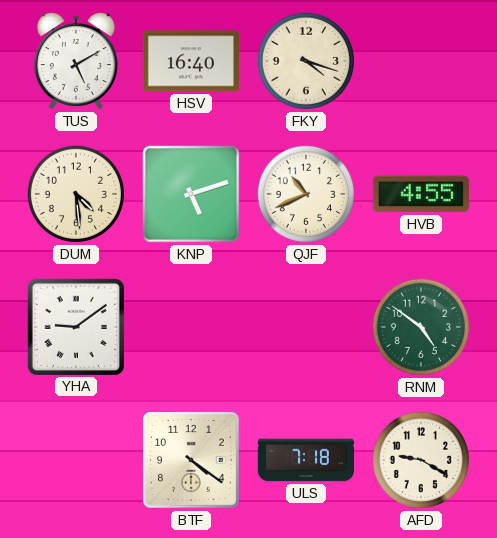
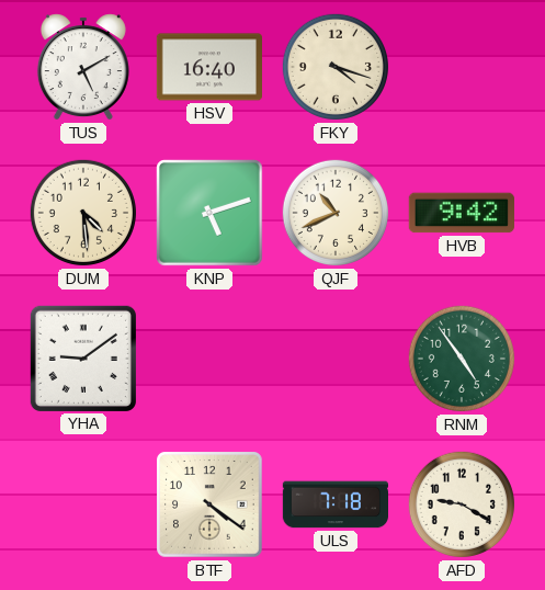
HVB: 4:55 -> 9:42
RNM: 4:51 -> 4:54
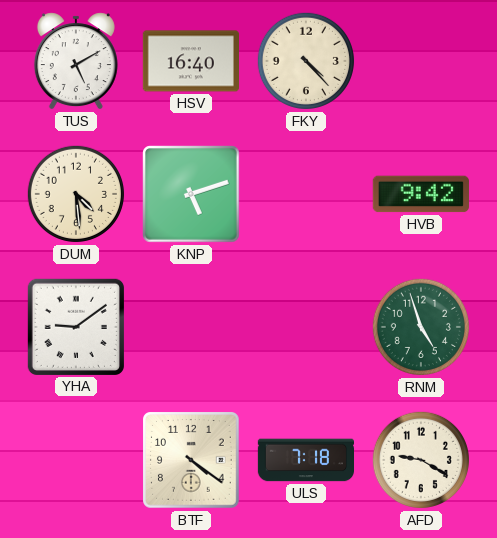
FKY: 4:18 -> 4:23
QJF: 10:41 -> none
RNM: 4:54 -> 4:57
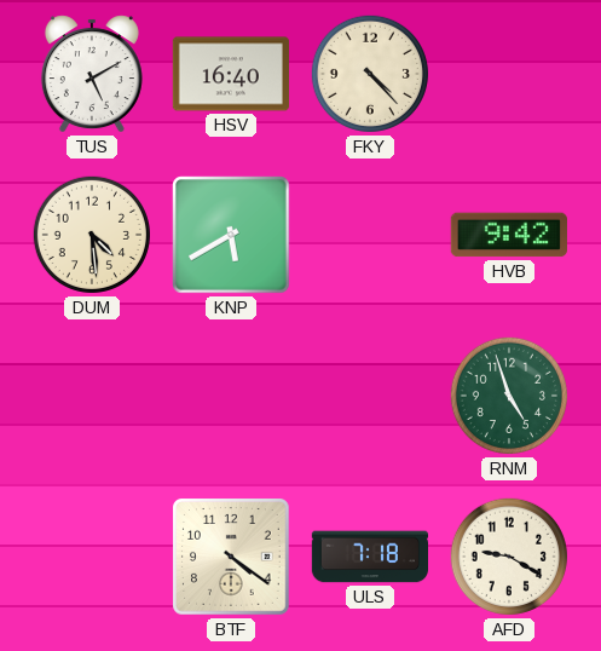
KNP: 5:12 -> 5:40
YHA: 9:09 -> none
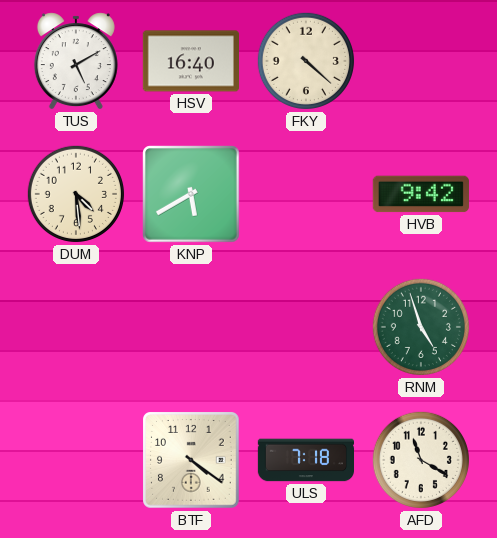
FKY: 4:23 -> 4:22
AFD: 9:20 -> 11:20
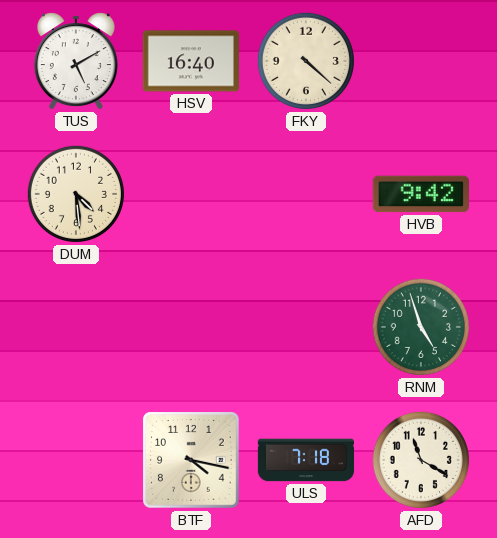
KNP: 5:40 -> none
BTF: 4:21 -> 4:17
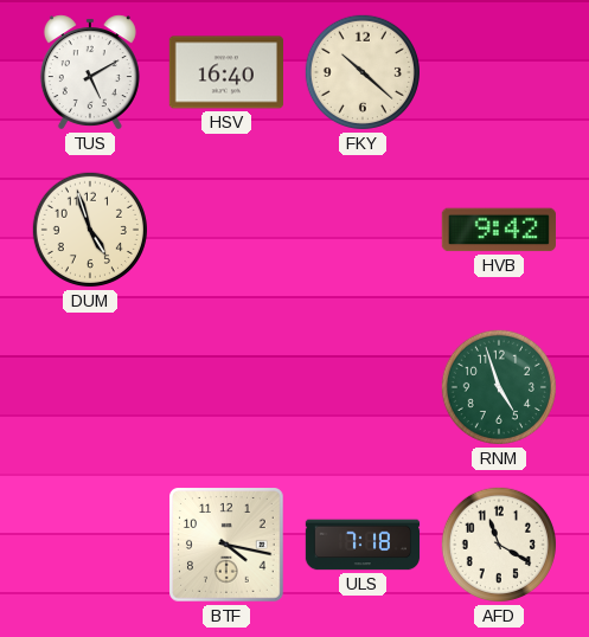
FKY: 4:22 -> 10:22
DUM: 4:29 -> 4:57
